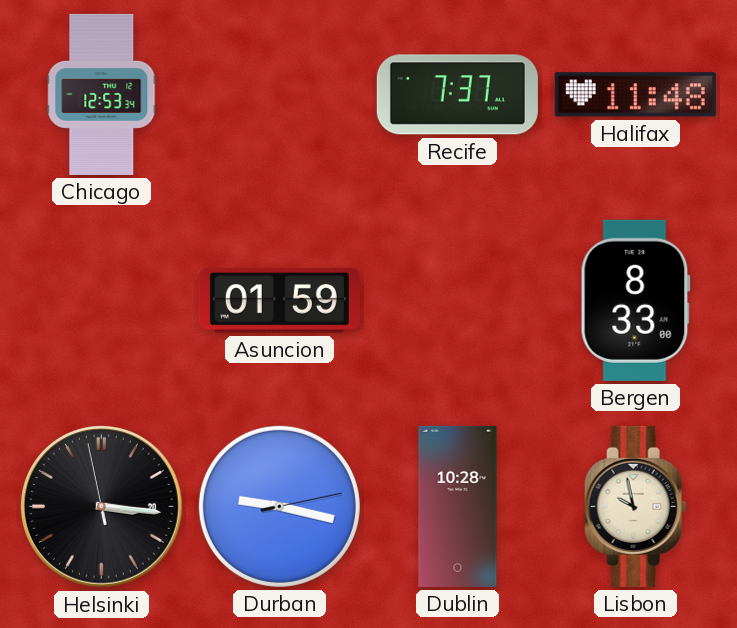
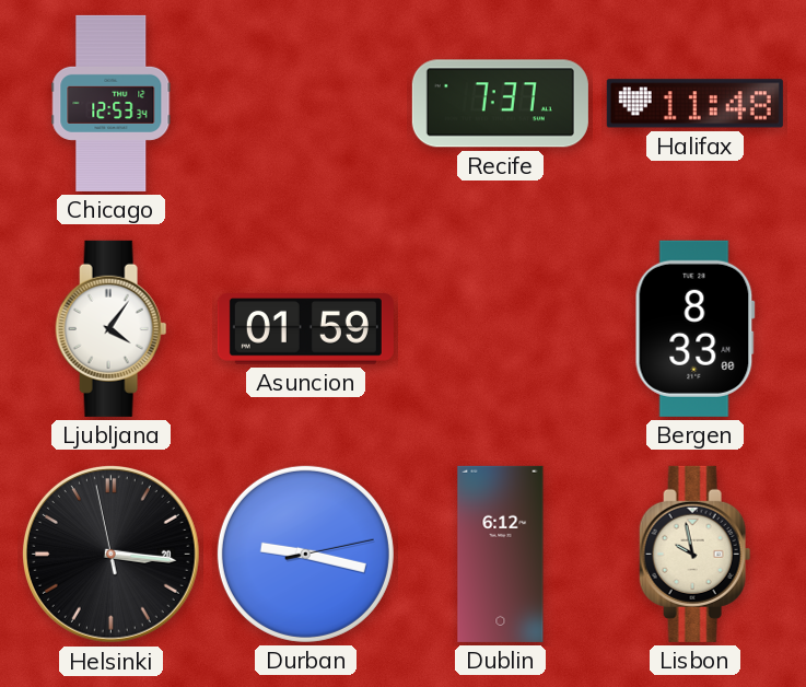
Ljubljana: none -> 4:06
Dublin: 10:28 -> 6:12
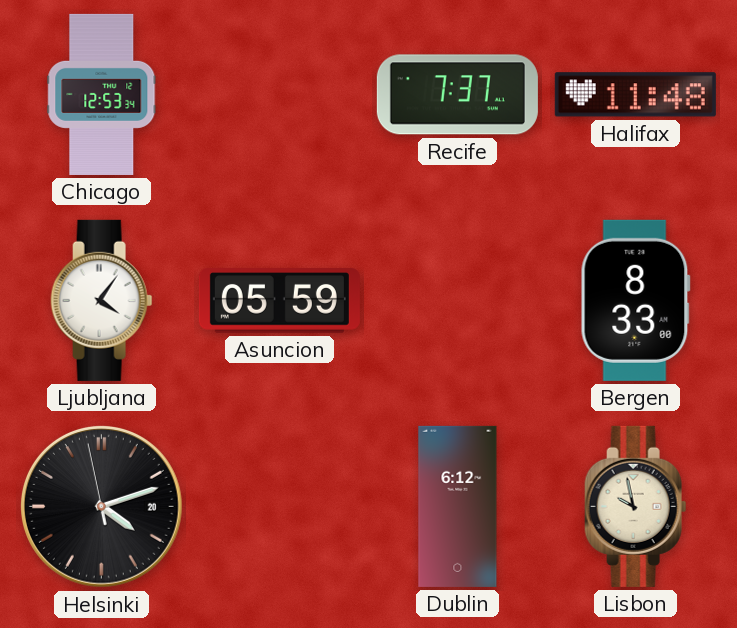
Asuncion: 01:59 -> 05:59
Helsinki: 3:15 -> 4:11
Durban: 9:17 -> none
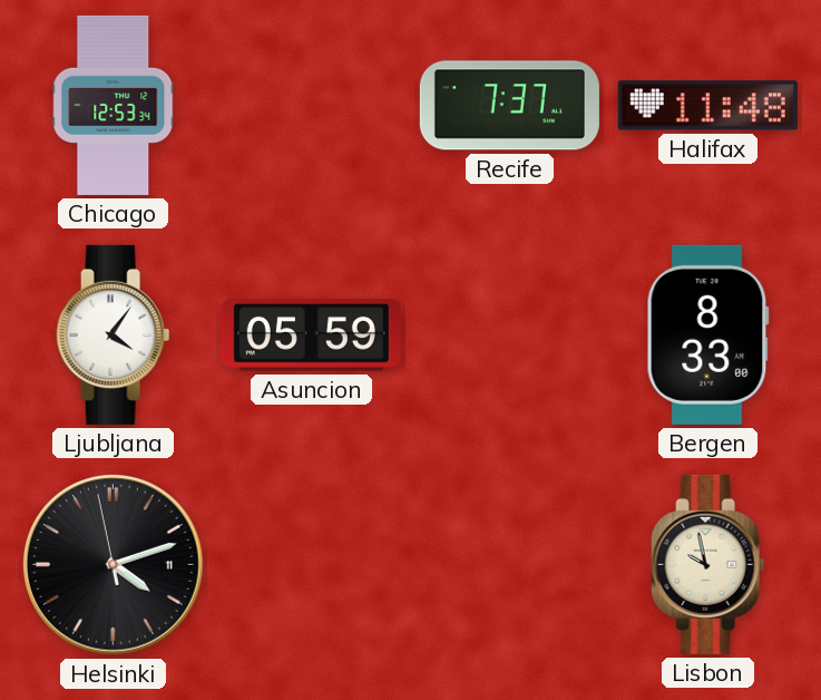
Helsinki date: 20 -> 11
Dublin: 6:12 -> none
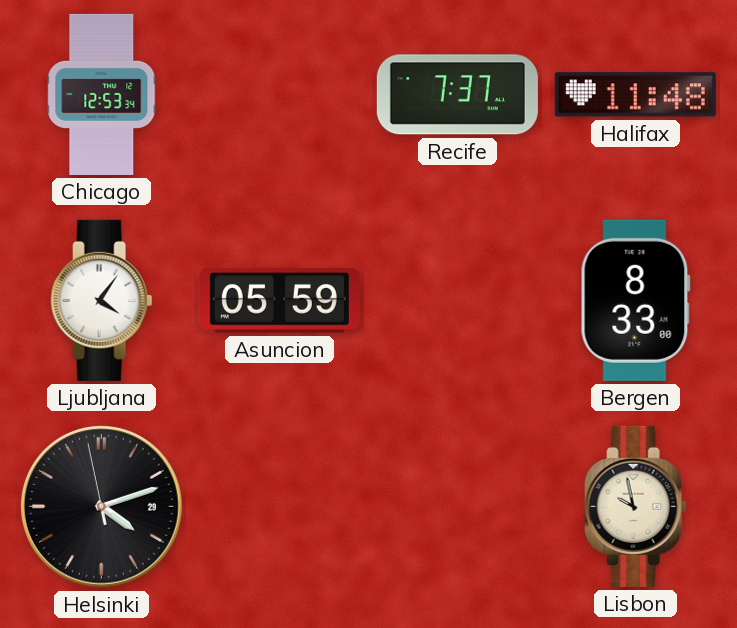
Helsinki date: 11 -> 29
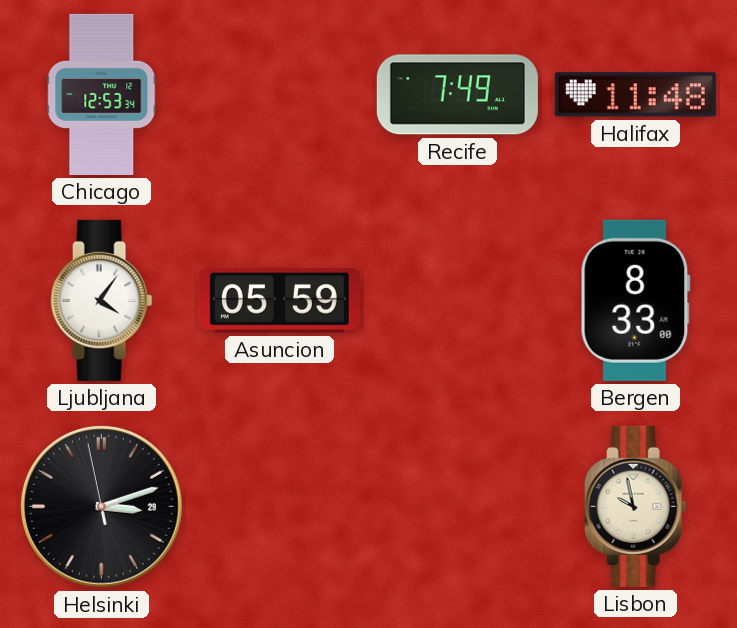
Recife: 7:37 -> 7:49
Helsinki: 4:11 -> 3:11
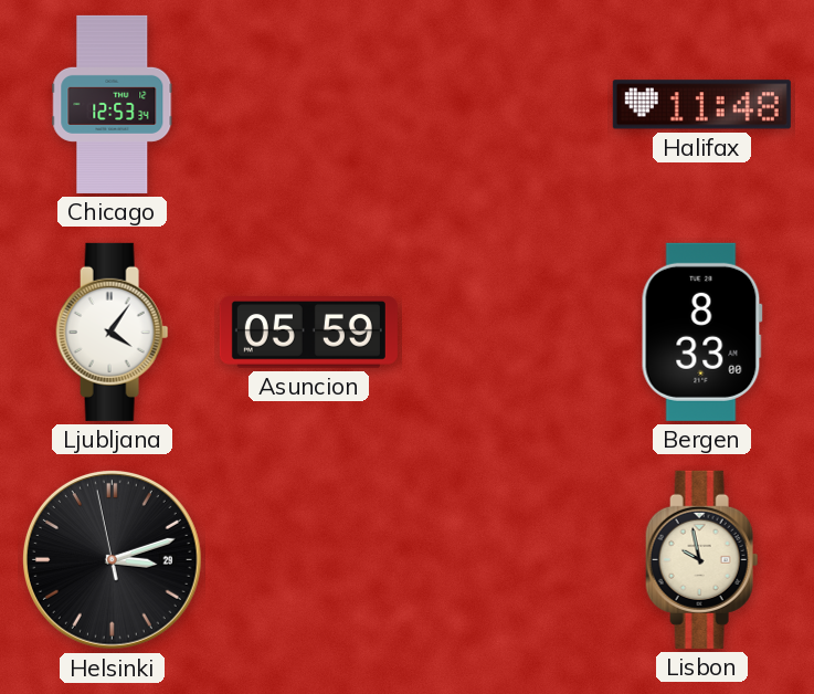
Recife: 7:49 -> none
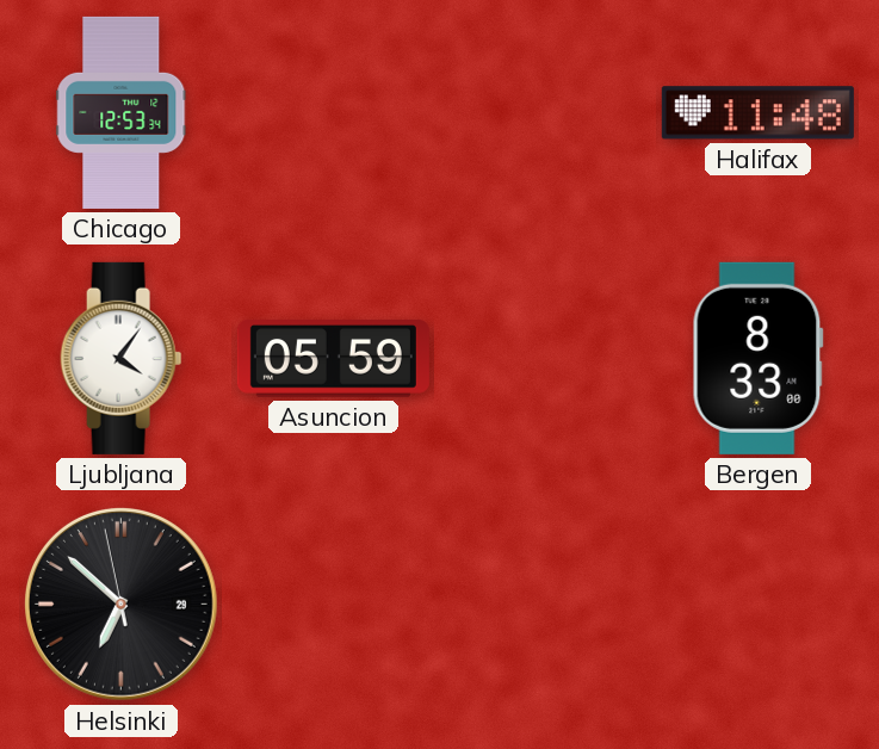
Helsinki: 3:11 -> 6:51
Lisbon: 9:58 -> none
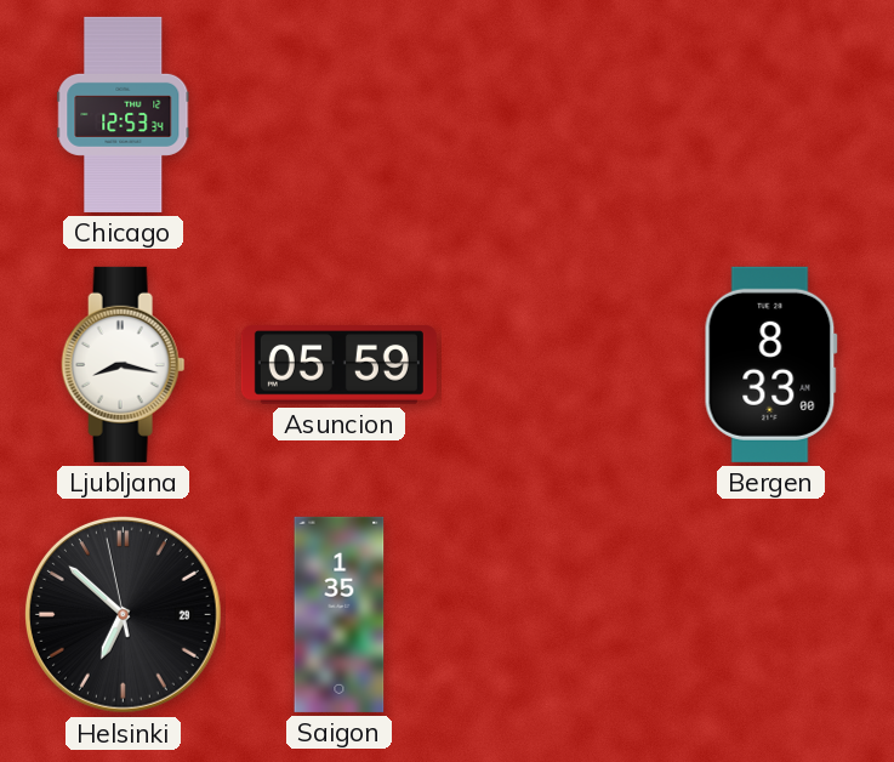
Halifax: 11:48 -> none
Ljubljana: 4:06 -> 8:17
Saigon: none -> 1:35
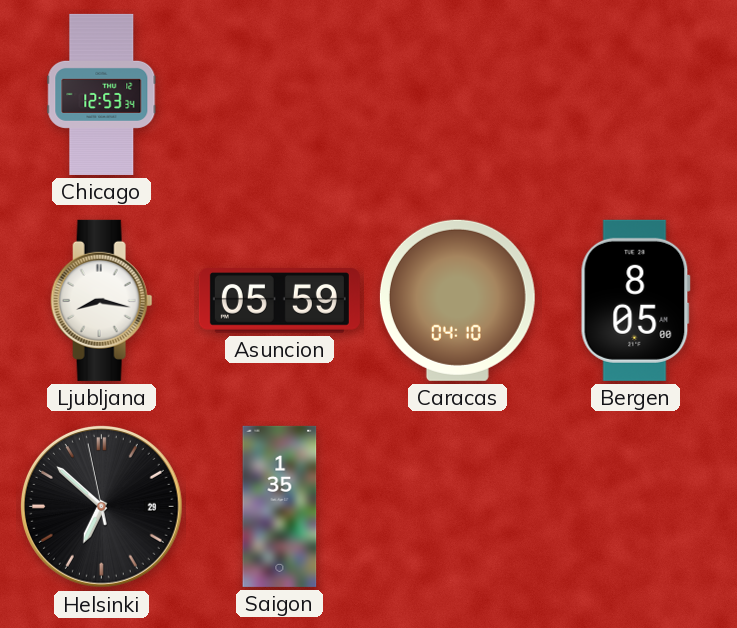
Caracas: none -> 04:10
Bergen: 8:33 -> 8:05
